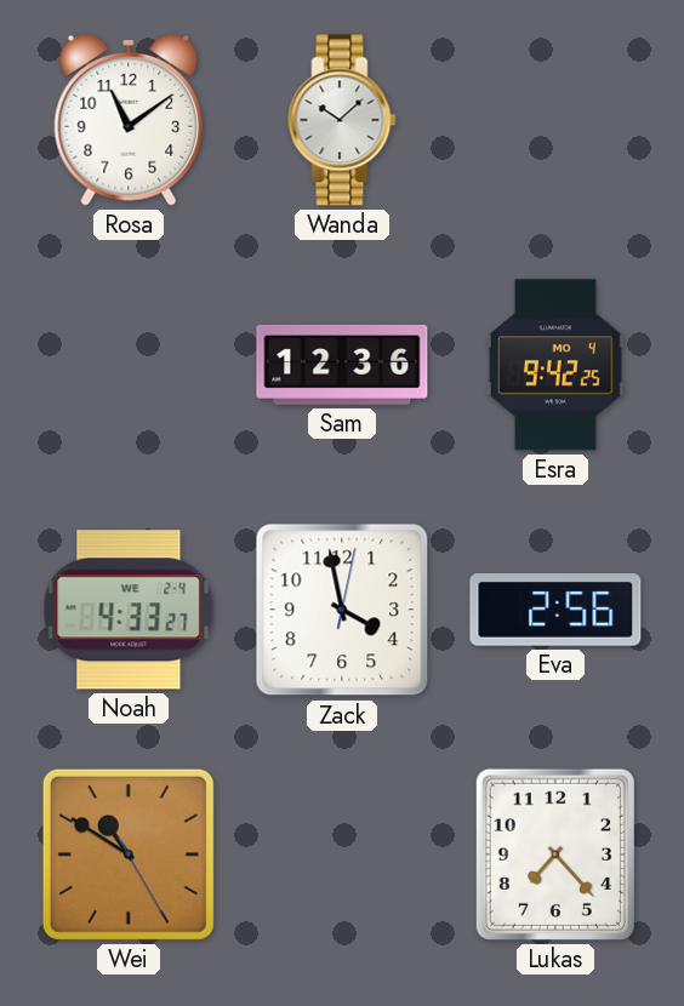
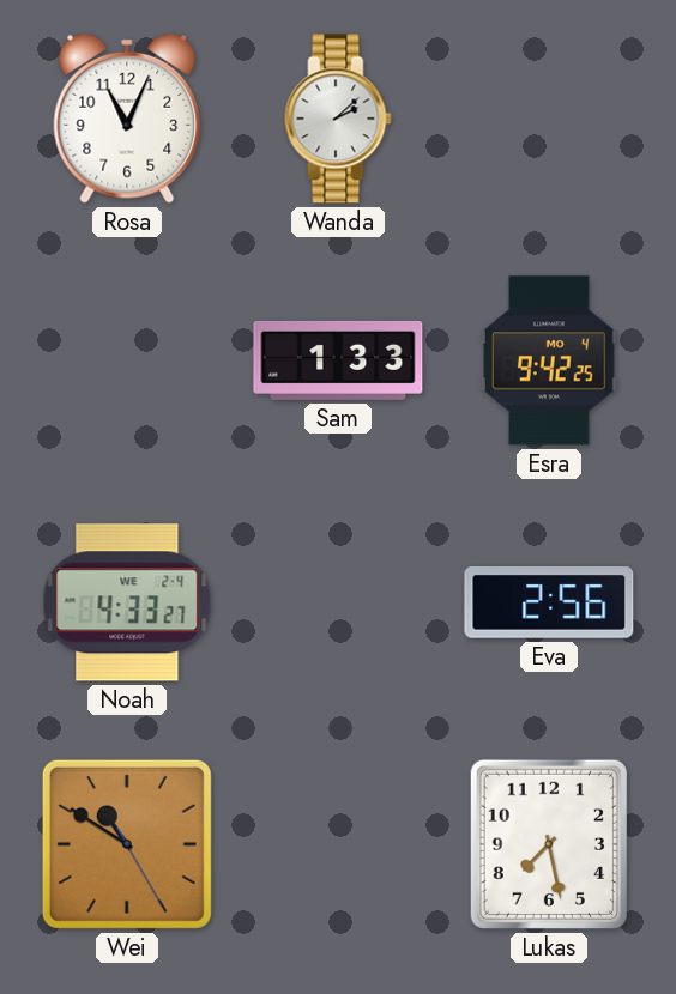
Rosa: 11:09 -> 11:04
Wanda: 10:08 -> 2:08
Sam: 12:36 -> 1:33
Zack: 3:58 -> none
Lukas: 7:23 -> 7:28
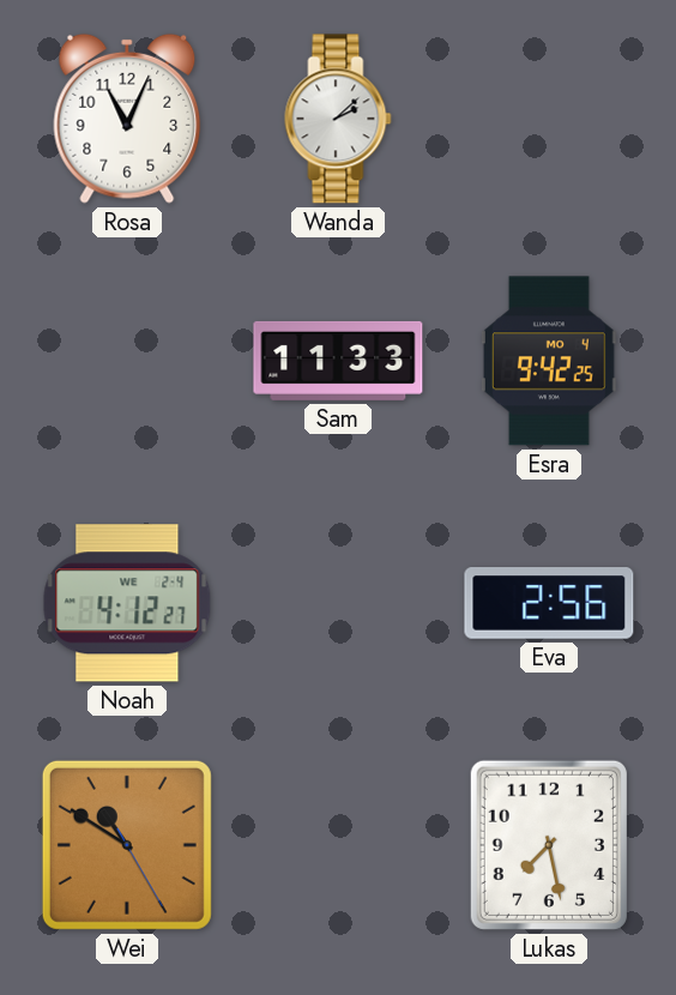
Sam: 1:33 -> 11:33
Noah: 4:33 -> 4:12
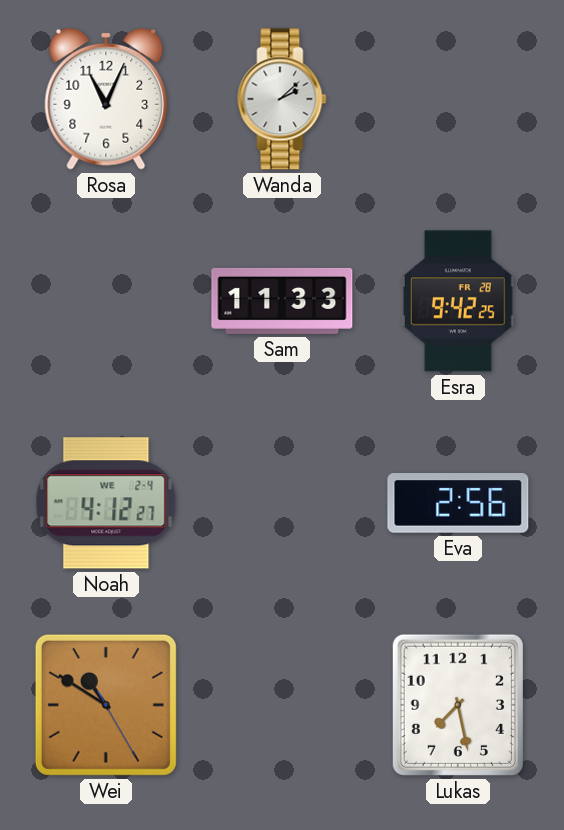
Esra date: MO 4 -> FR 28
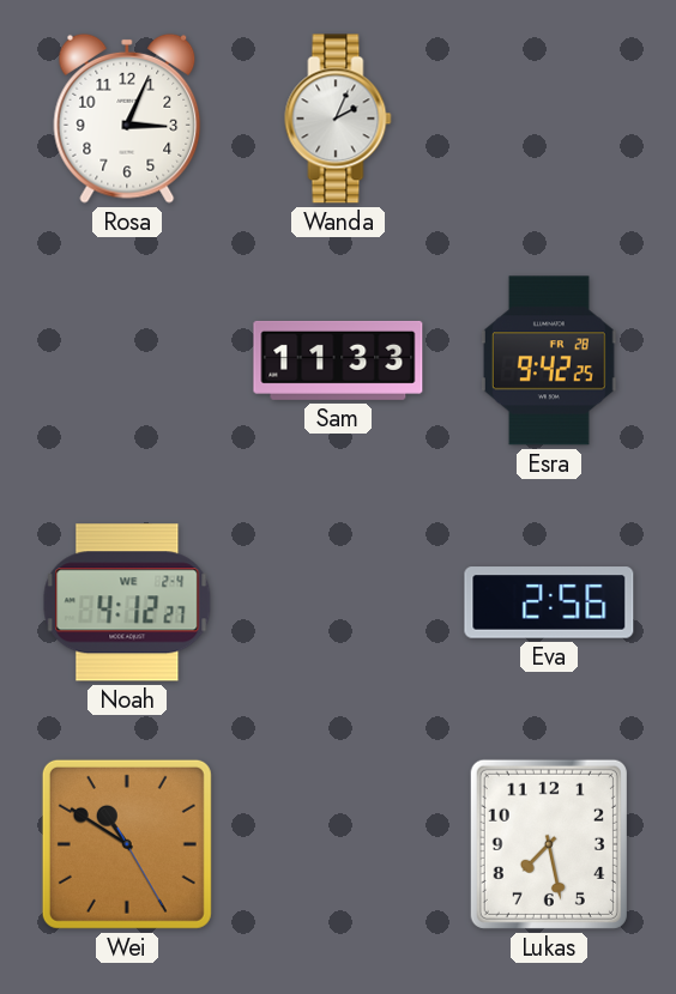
Rosa: 11:04 -> 3:04
Wanda: 2:08 -> 2:04
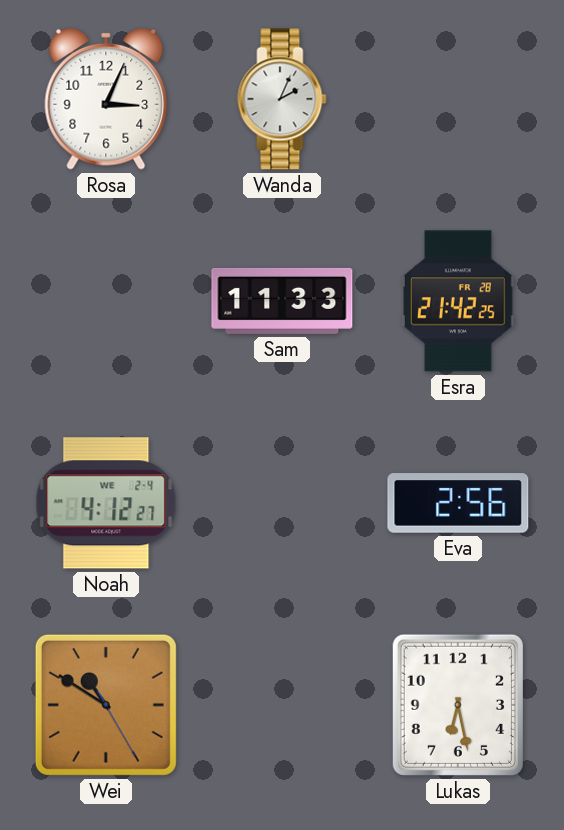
Esra: 9:42 -> 21:42
Lukas: 7:28 -> 6:28
